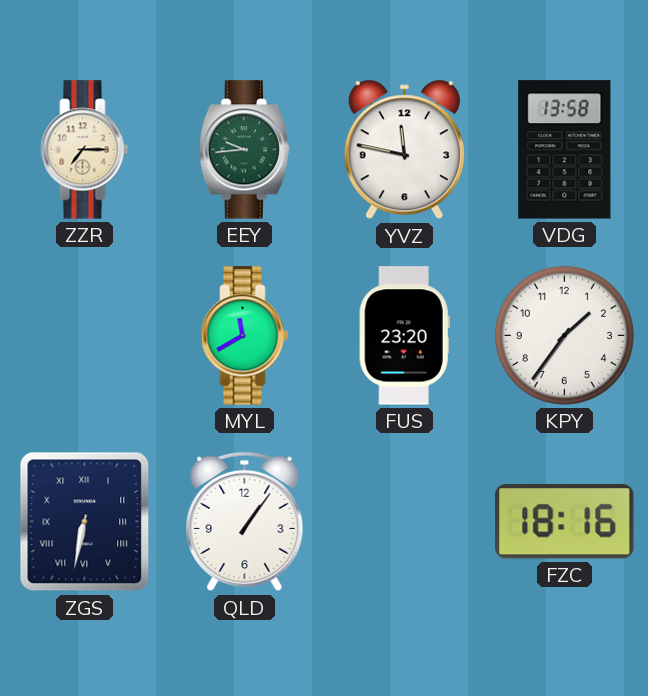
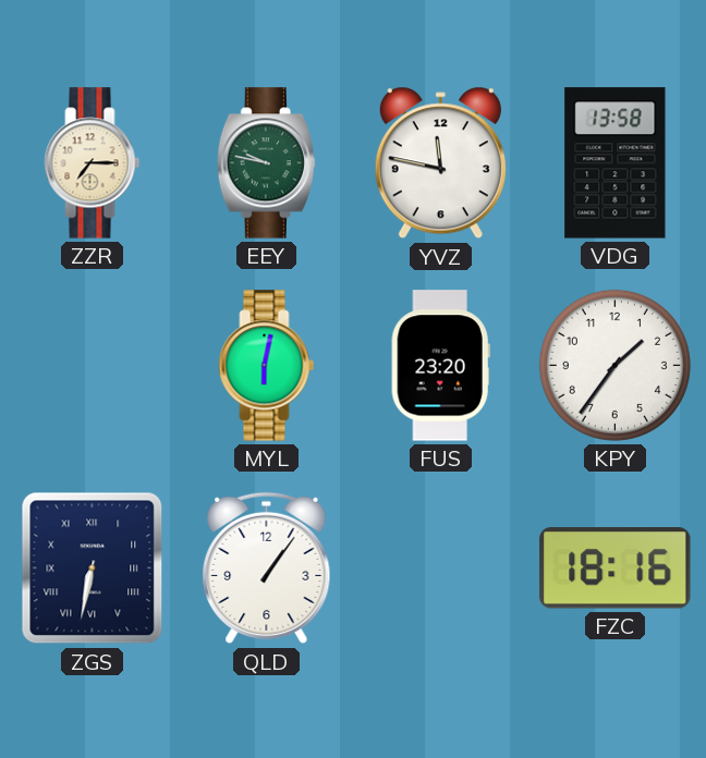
EEY: 9:44 -> 9:47
MYL: 11:40 -> 6:02
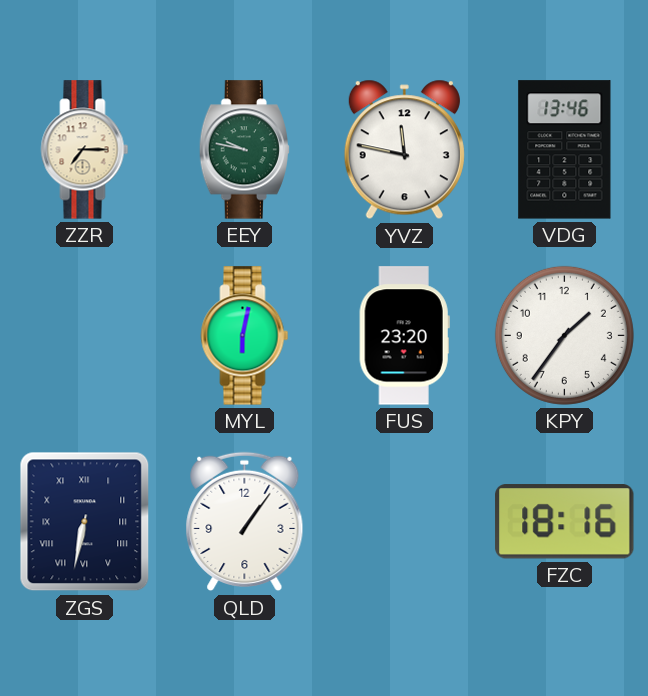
VDG: 13:58 -> 13:46
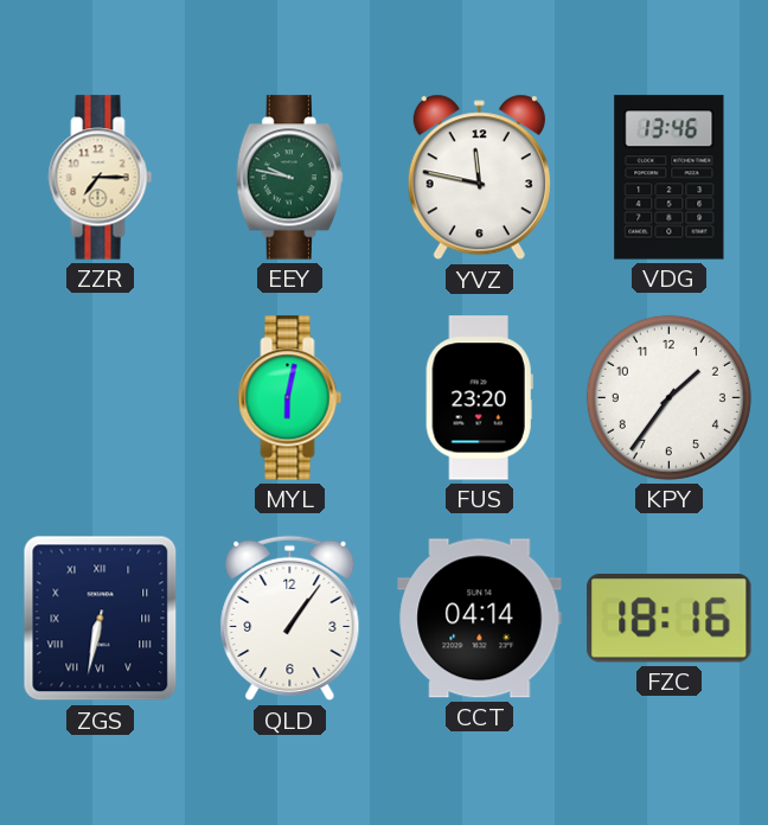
CCT: none -> 04:14
